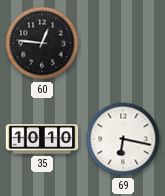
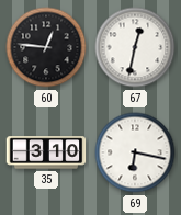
67: none -> 12:32
35: 10:10 -> 3:10
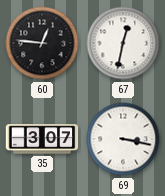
35: 3:10 -> 3:07
69: 6:17 -> 3:17
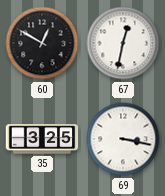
60: 12:46 -> 12:50
35: 3:07 -> 3:25
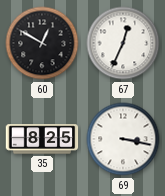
67: 12:32 -> 12:34
35: 3:25 -> 8:25
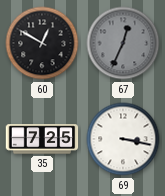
67 dial: white -> grey
35: 8:25 -> 7:25
